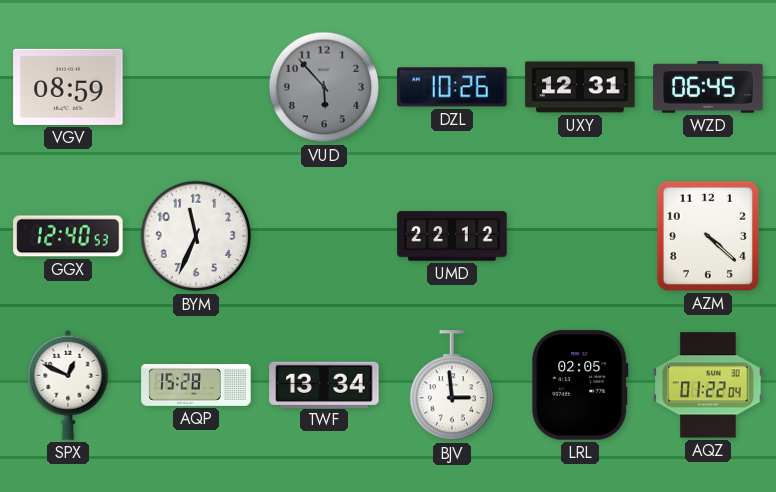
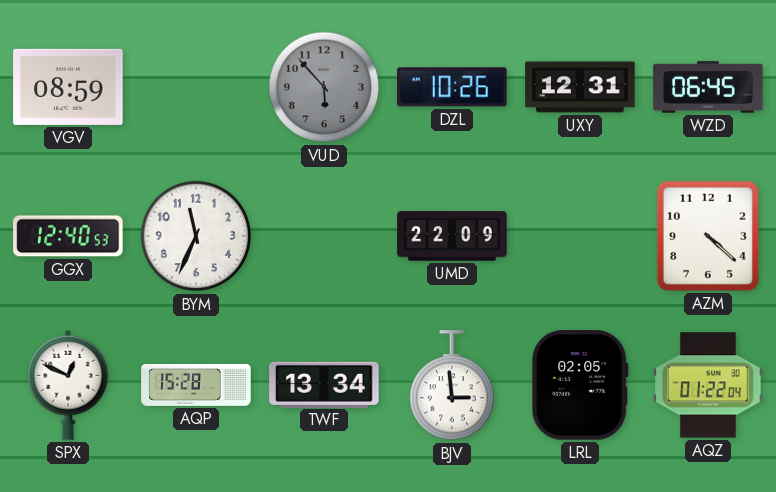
UMD: 22:12 -> 22:09
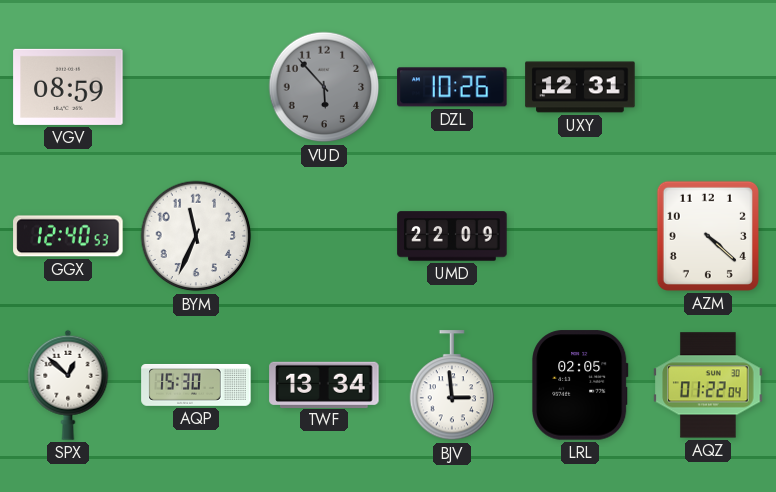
WZD: 06:45 -> none
SPX: 12:49 -> 12:52
AQP: 15:28 -> 15:30
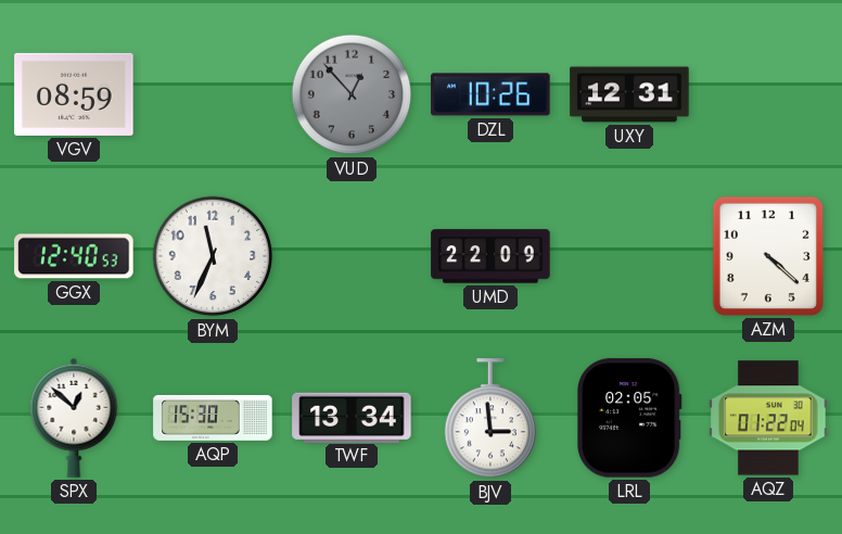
VUD: 5:53 -> 12:53
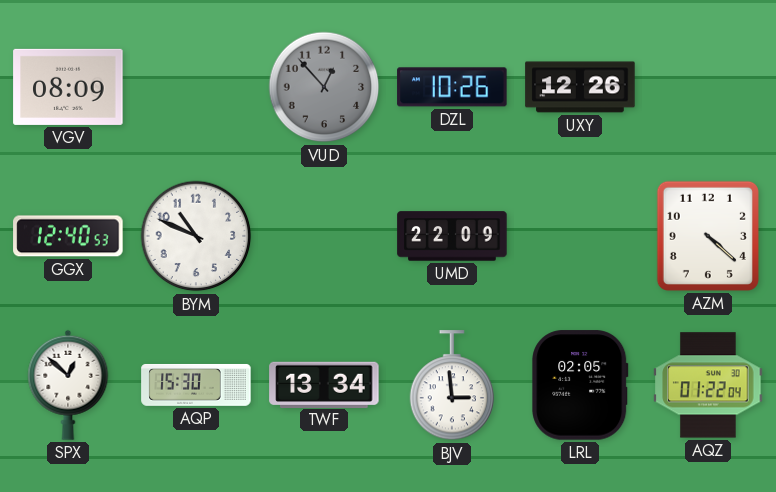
VGV: 08:59 -> 08:09
UXY: 12:31 -> 12:26
BYM: 11:34 -> 10:49
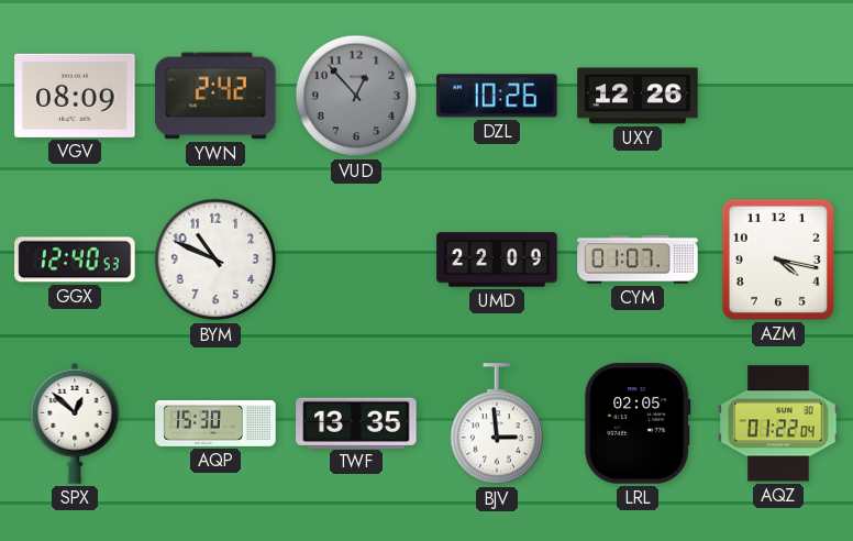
YWN: none -> 2:42
CYM: none -> 01:07
AZM: 4:22 -> 4:17
TWF: 13:34 -> 13:35
